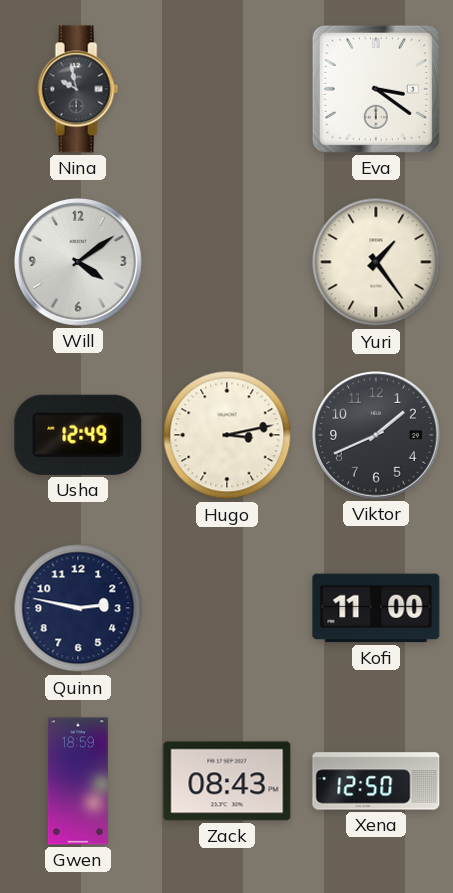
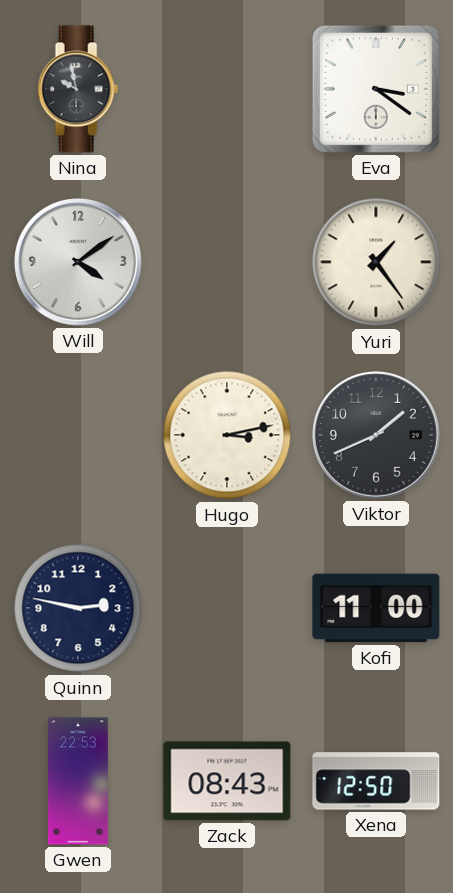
Usha: 12:49 -> none
Gwen: 18:59 -> 22:53
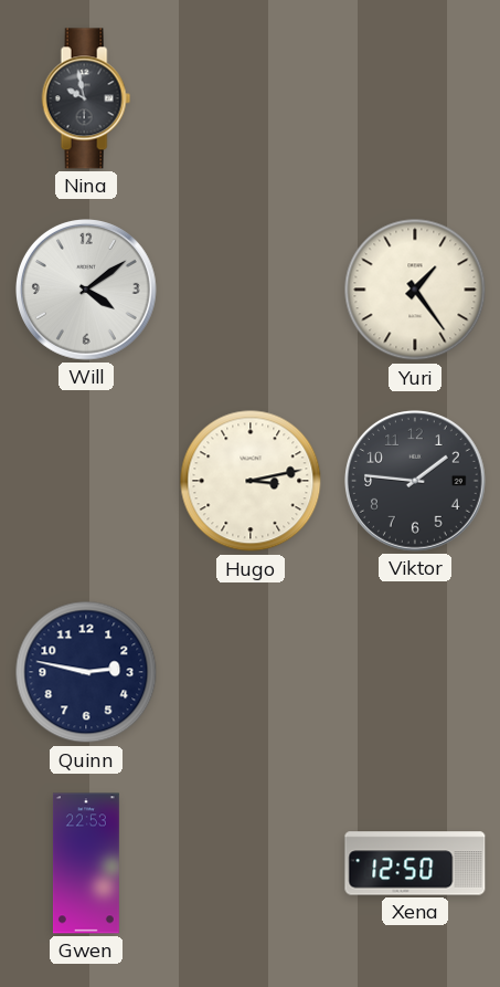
Eva: 3:21 -> none
Viktor: 1:41 -> 1:46
Kofi: 11:00 -> none
Zack: 08:43 -> none
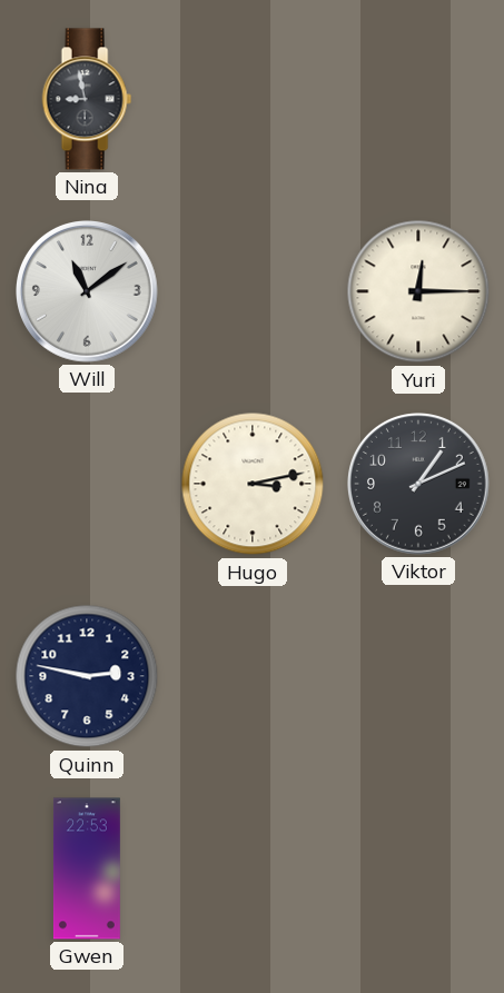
Nina: 9:58 -> 8:58
Will: 4:09 -> 11:09
Yuri: 1:24 -> 12:15
Viktor: 1:46 -> 1:11
Xena: 12:50 -> none
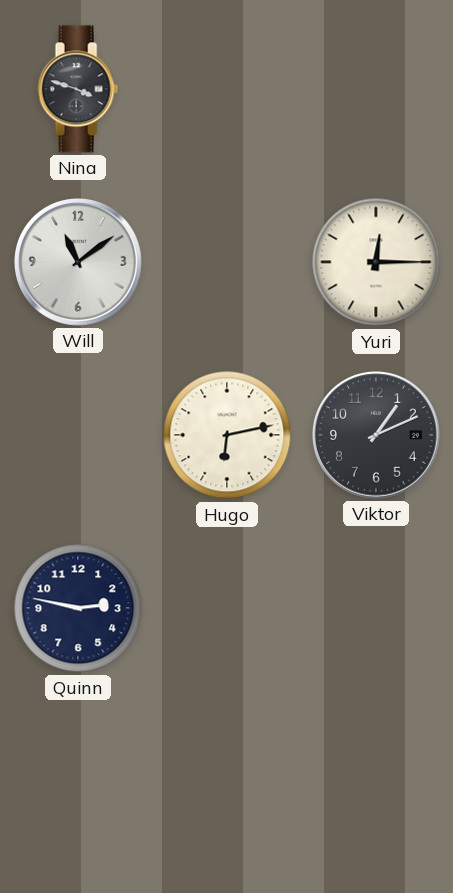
Nina: 8:58 -> 3:48
Hugo: 3:13 -> 6:13
Gwen: 22:53 -> none
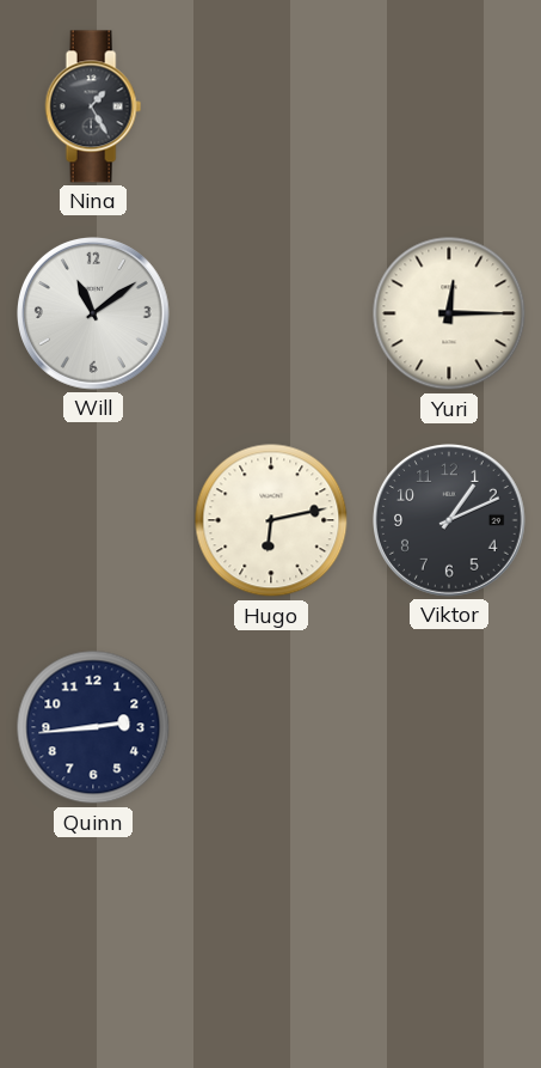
Nina: 3:48 -> 1:25
Quinn: 2:47 -> 2:44
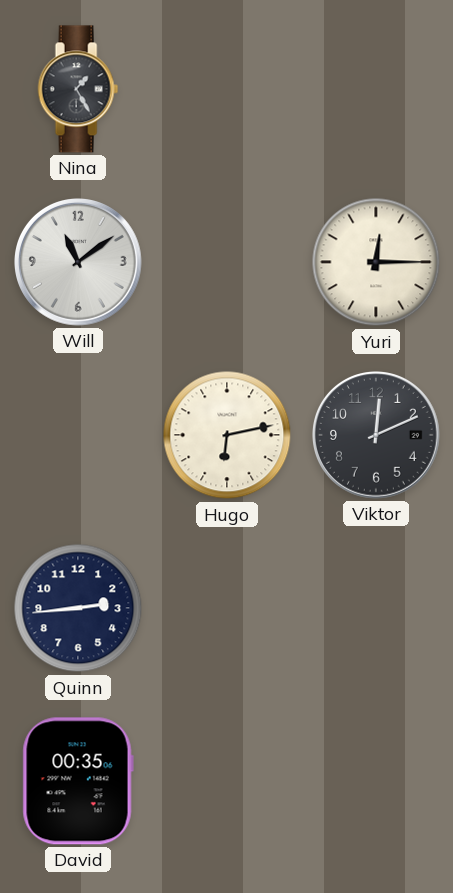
Viktor: 1:11 -> 12:11
David: none -> 00:35
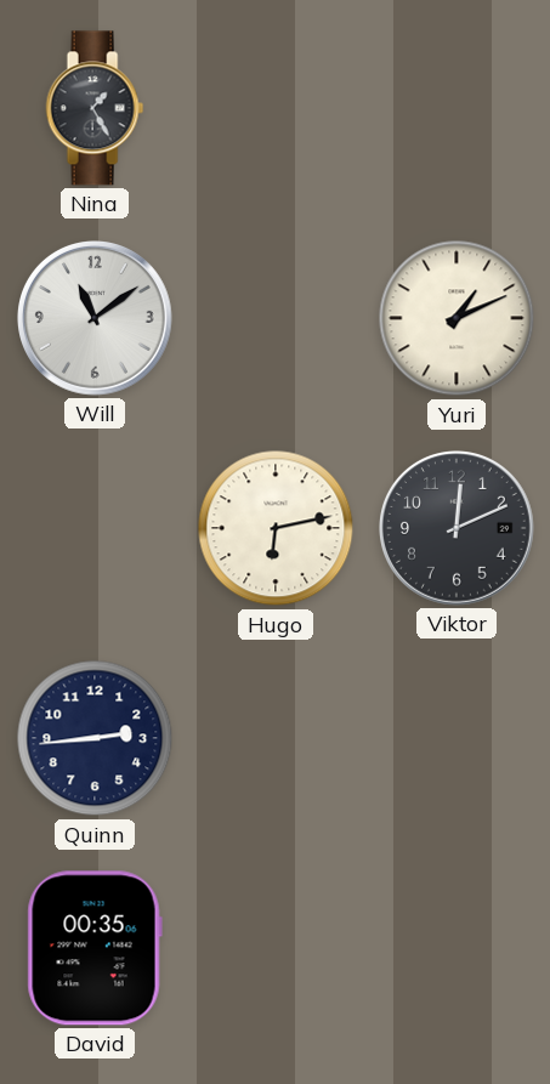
Yuri: 12:15 -> 1:11
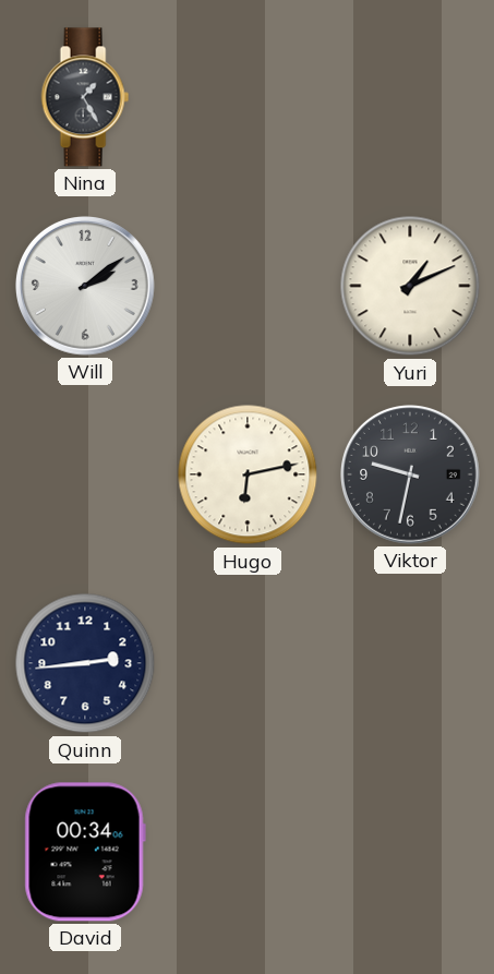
Will: 11:09 -> 2:09
Viktor: 12:11 -> 9:32
David: 00:35 -> 00:34
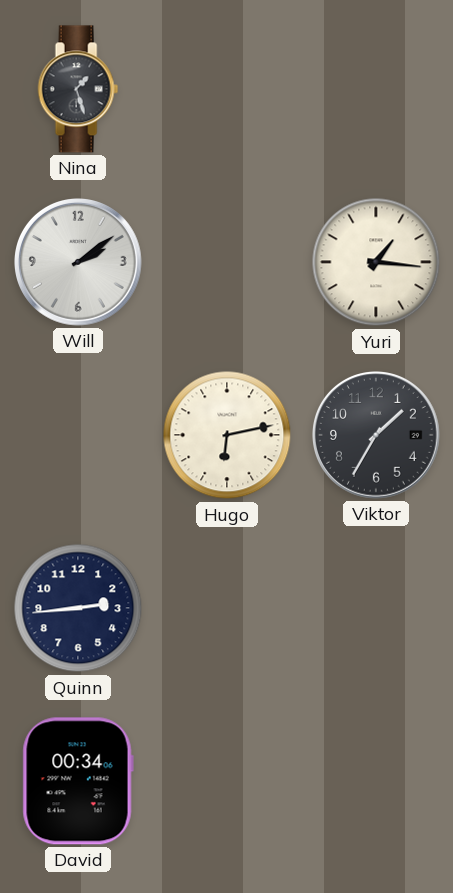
Nina: 1:25 -> 1:27
Yuri: 1:11 -> 1:16
Viktor: 9:32 -> 1:35
